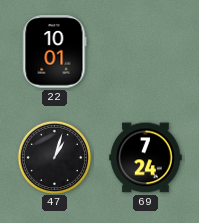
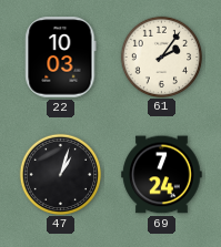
22: 10:01 -> 10:03
61: none -> 2:06
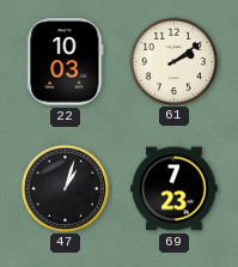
61: 2:06 -> 2:09
69: 7:24 -> 7:23
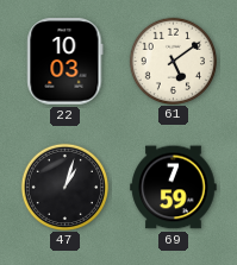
61: 2:09 -> 5:09
69: 7:23 -> 7:59
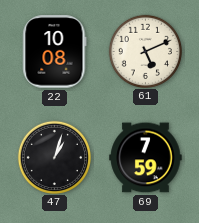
22: 10:03 -> 10:08
61: 5:09 -> 5:11
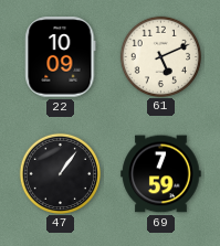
22: 10:08 -> 10:09
47: 1:03 -> 1:06
